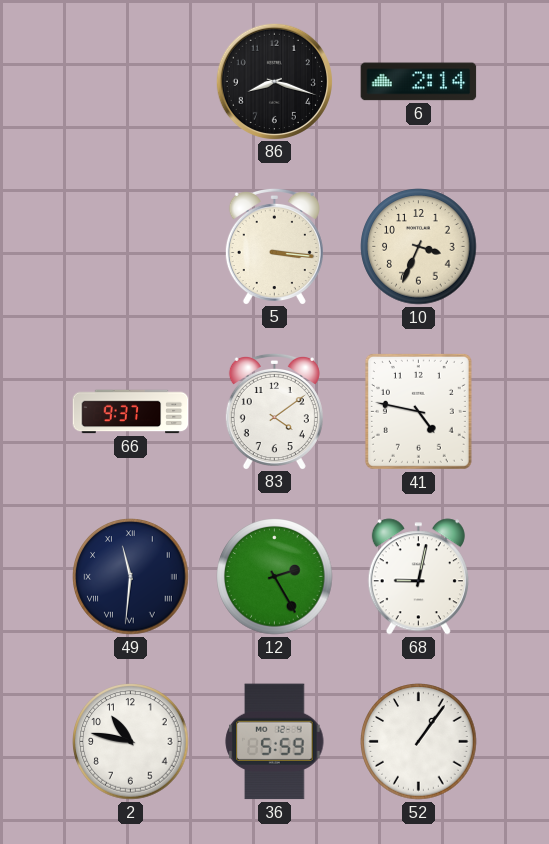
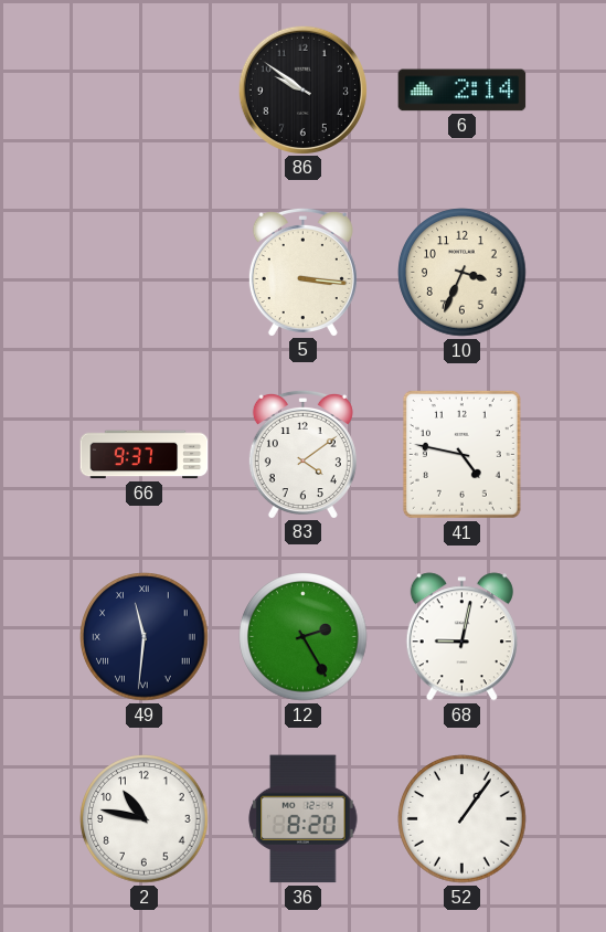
86: 8:18 -> 9:51
36: 5:59 -> 8:20
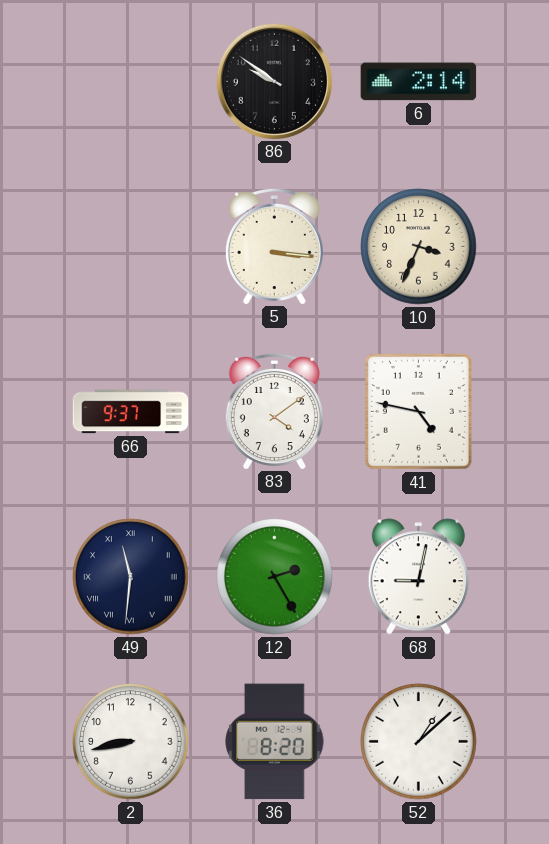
2: 10:47 -> 8:43
52: 1:06 -> 1:08
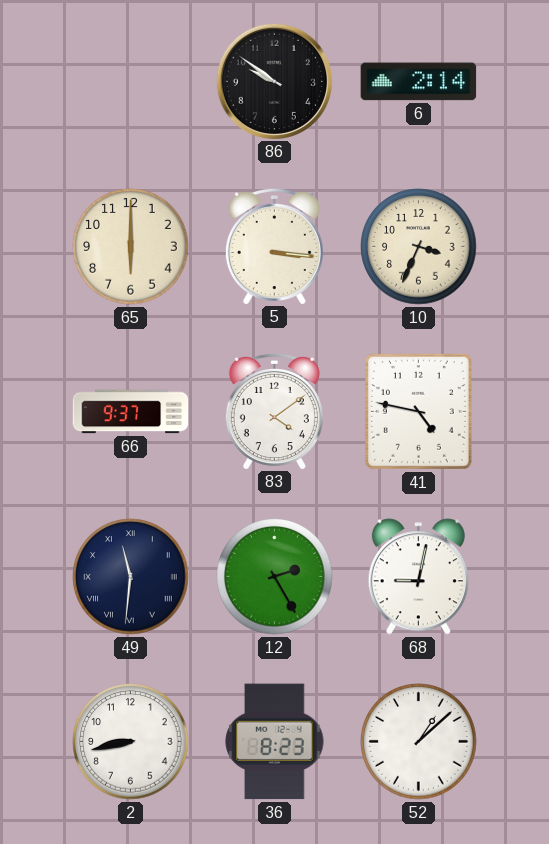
65: none -> 6:00
36: 8:20 -> 8:23
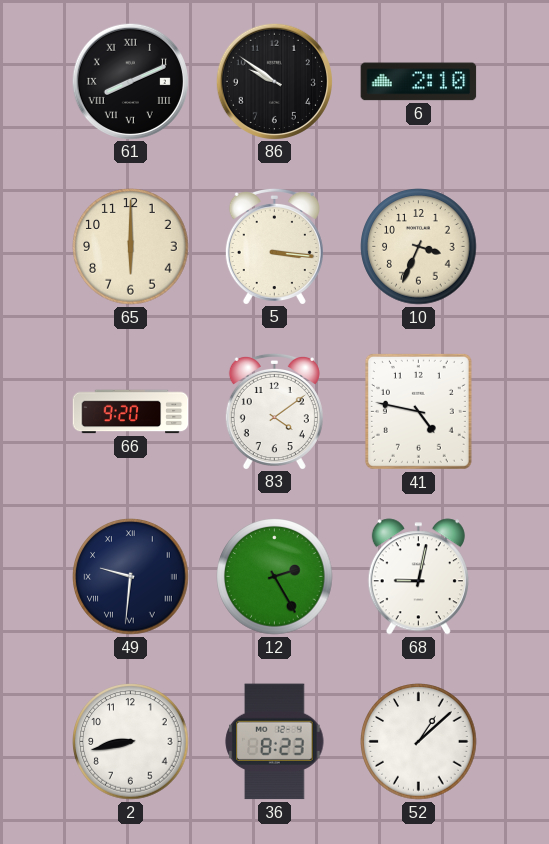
61: none -> 8:11
6: 2:14 -> 2:10
66: 9:37 -> 9:20
49: 11:31 -> 9:31
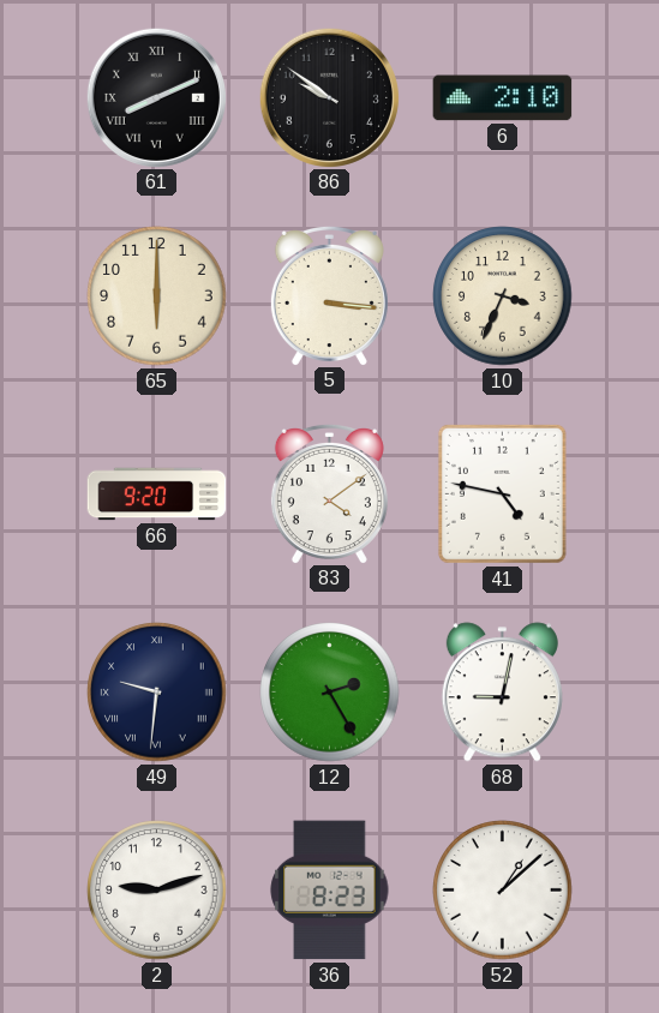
2: 8:43 -> 9:12
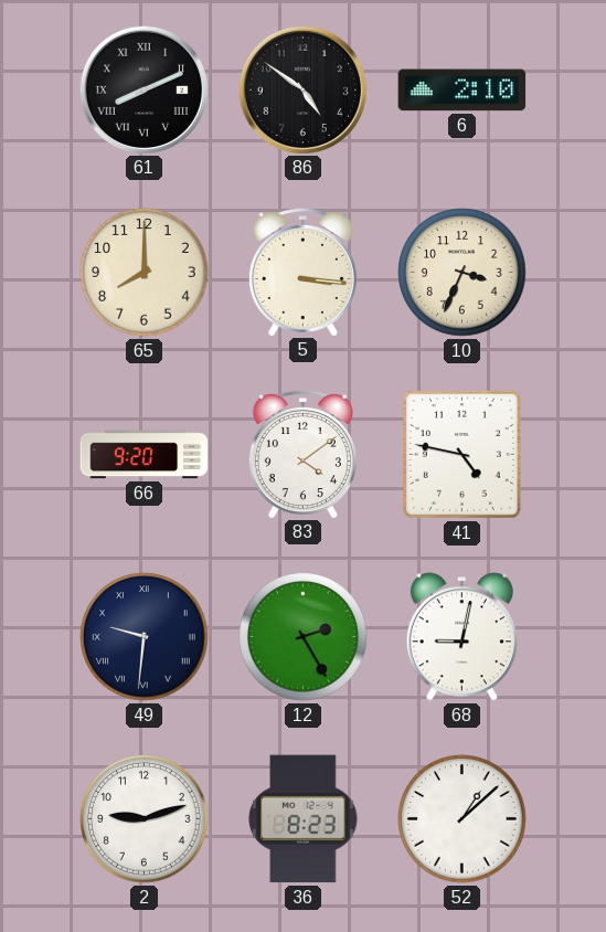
86: 9:51 -> 4:51
65: 6:00 -> 8:00
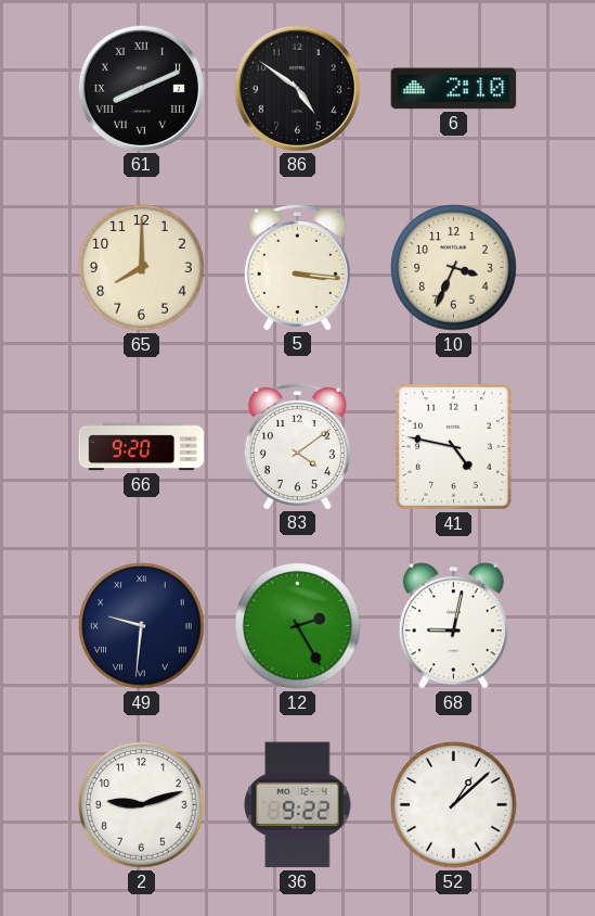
36: 8:23 -> 9:22
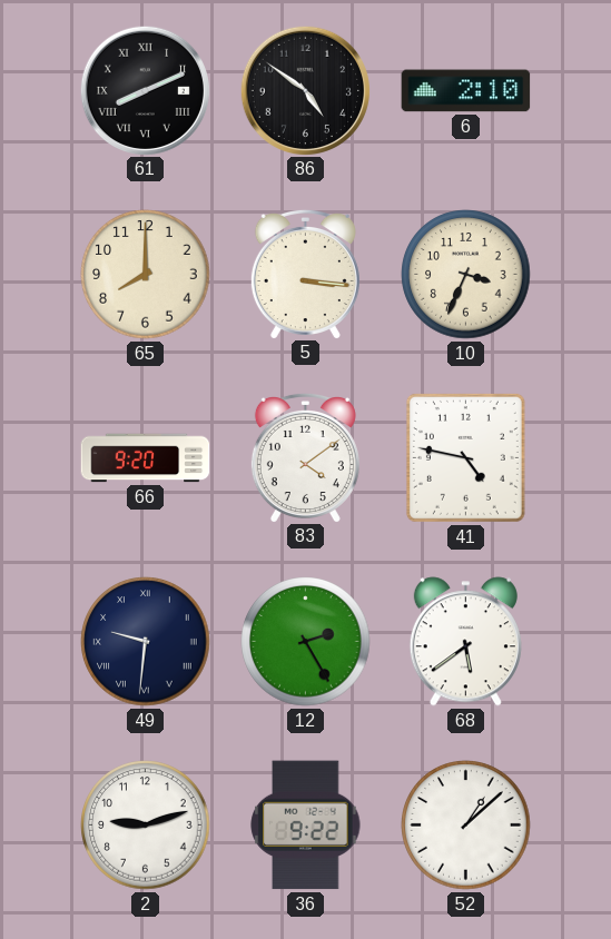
68: 9:02 -> 5:39
